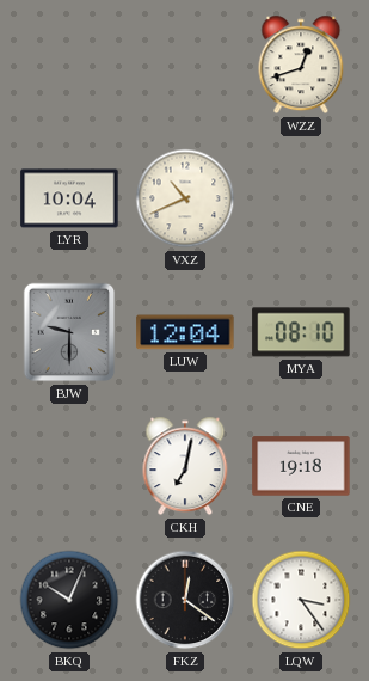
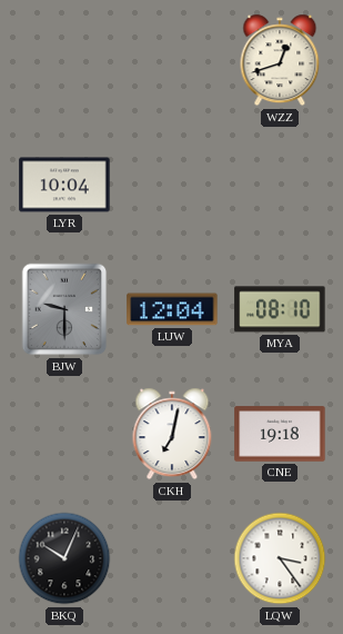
VXZ: 10:41 -> none
FKZ: 12:21 -> none
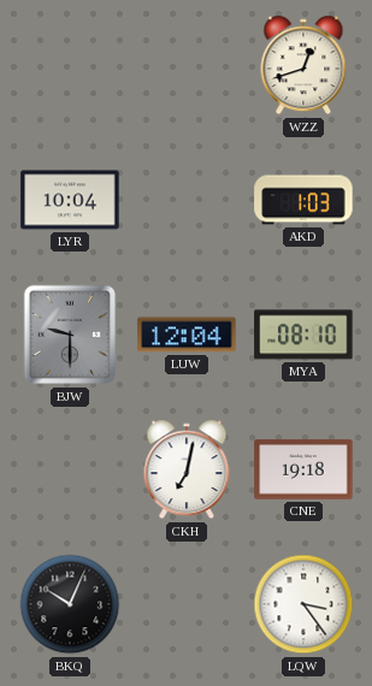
AKD: none -> 1:03
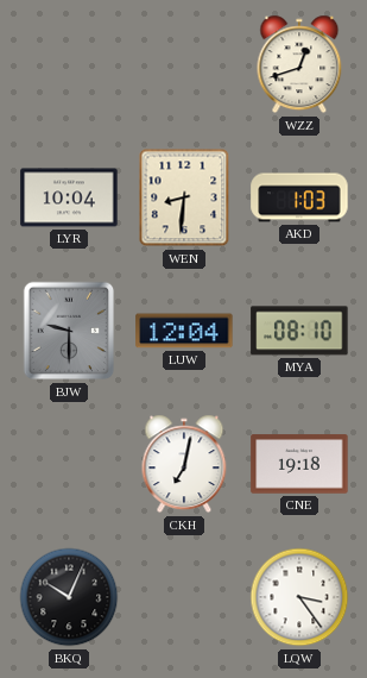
WEN: none -> 8:31
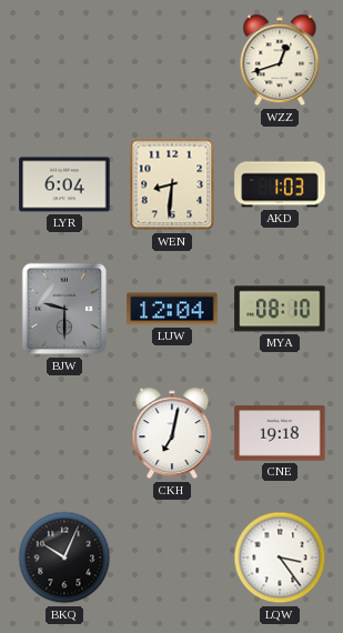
LYR: 10:04 -> 6:04
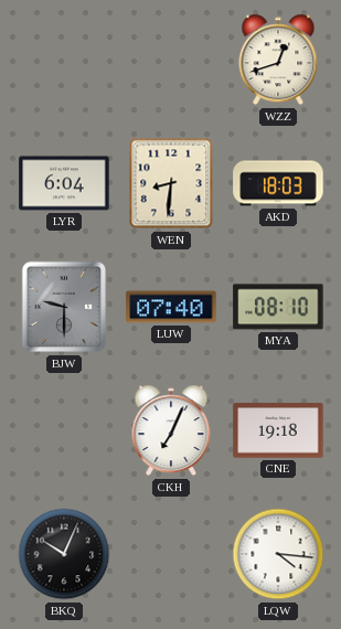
AKD: 1:03 -> 18:03
LUW: 12:04 -> 07:40
CKH: 7:02 -> 7:04
LQW: 3:24 -> 4:16
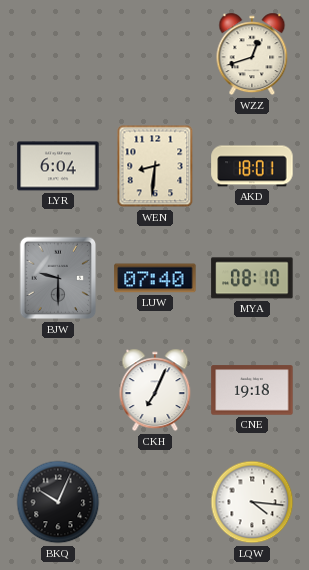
AKD: 18:03 -> 18:01
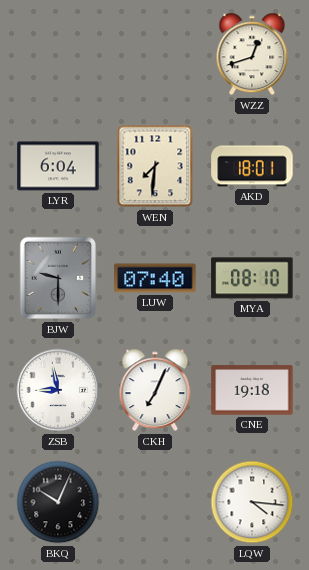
WEN: 8:31 -> 7:31
ZSB: none -> 8:58
